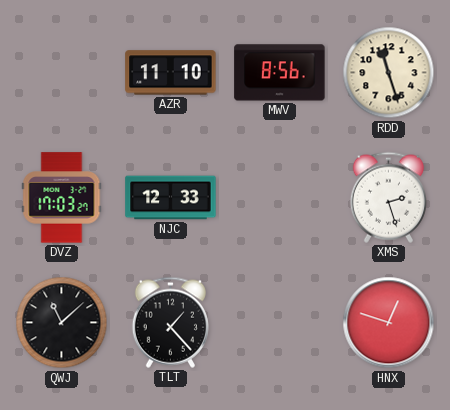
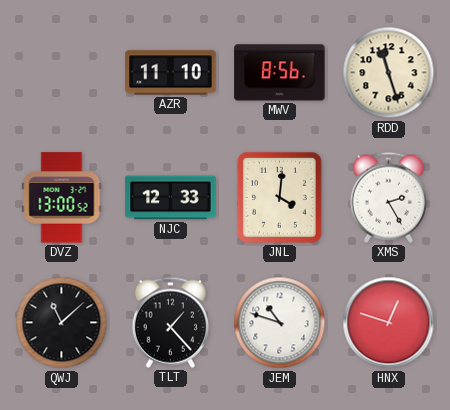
DVZ: 17:03 -> 13:00
JNL: none -> 4:01
XMS: 2:27 -> 2:25
JEM: none -> 10:48
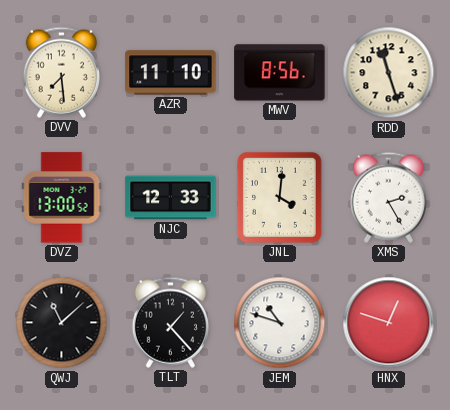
DVV: none -> 7:29
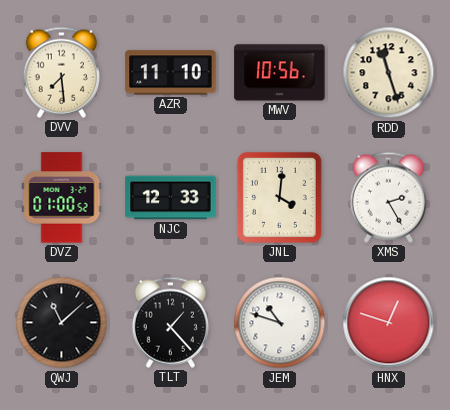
MWV: 8:56 -> 10:56
DVZ: 13:00 -> 01:00
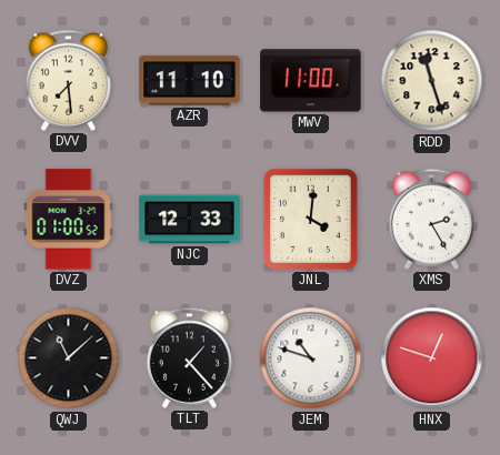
MWV: 10:56 -> 11:00
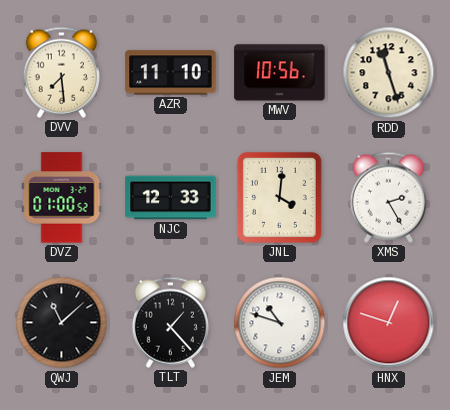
MWV: 11:00 -> 10:56
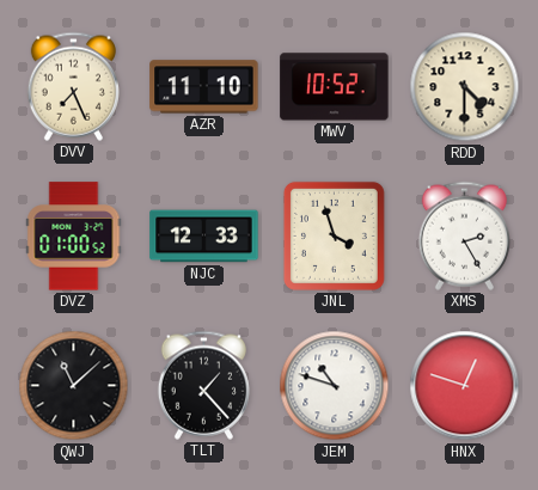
DVV: 7:29 -> 7:26
MWV: 10:56 -> 10:52
RDD: 11:27 -> 4:30
JNL: 4:01 -> 3:57
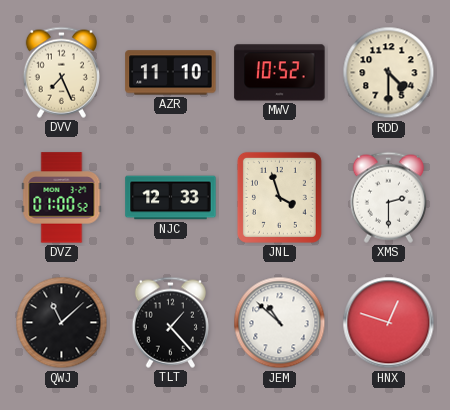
XMS: 2:25 -> 2:30
JEM: 10:48 -> 10:52
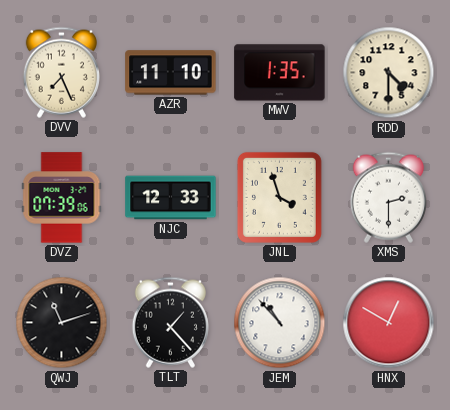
MWV: 10:52 -> 1:35
DVZ: 01:00 -> 07:39
QWJ: 11:08 -> 11:12
JEM: 10:52 -> 10:53
HNX: 12:48 -> 12:50
